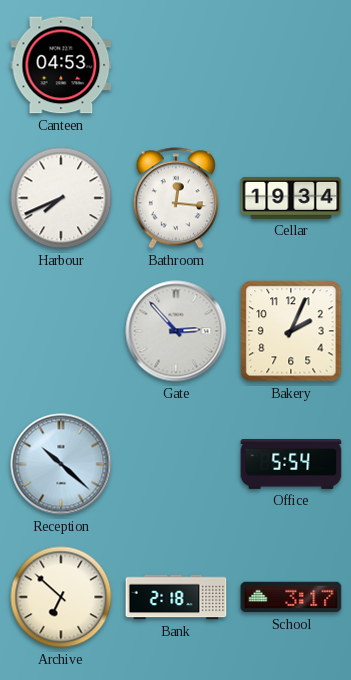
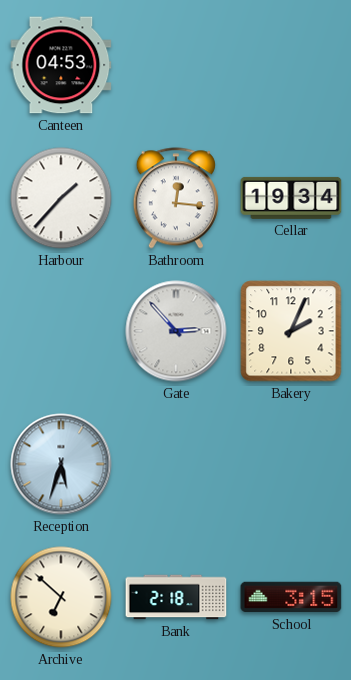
Harbour: 7:41 -> 1:37
Reception: 10:22 -> 5:33
Office: 5:54 -> none
School: 3:17 -> 3:15
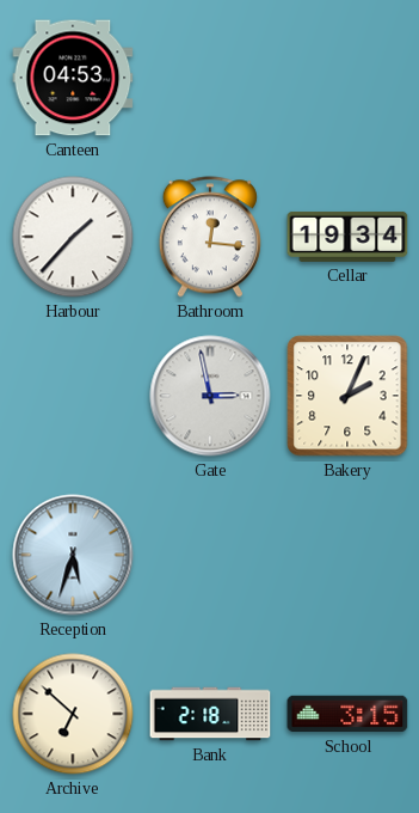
Gate: 2:53 -> 2:58
